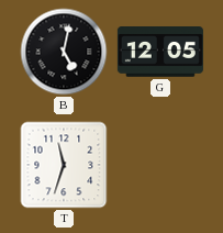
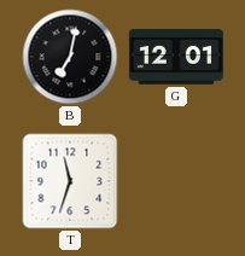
B: 5:02 -> 7:02
G: 12:05 -> 12:01
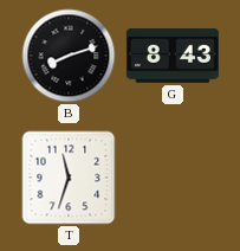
B: 7:02 -> 8:12
G: 12:01 -> 8:43
